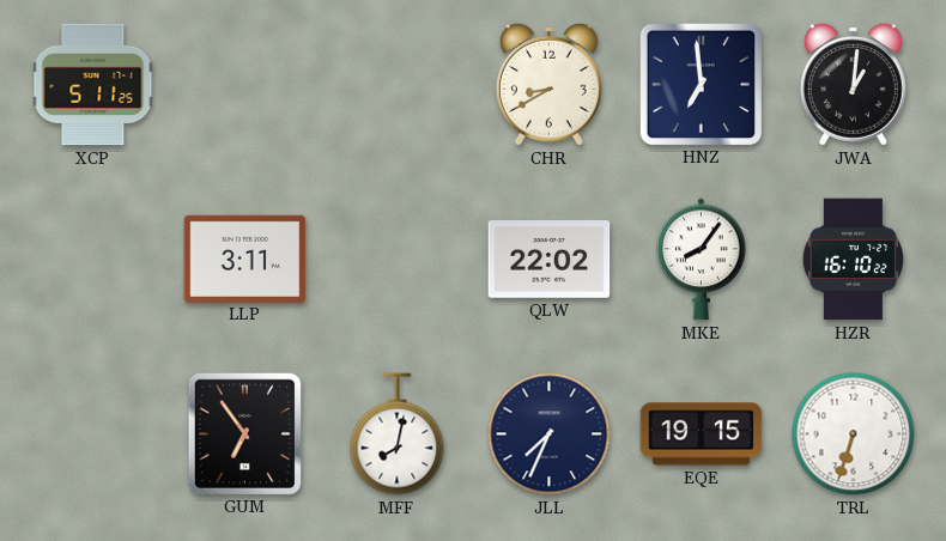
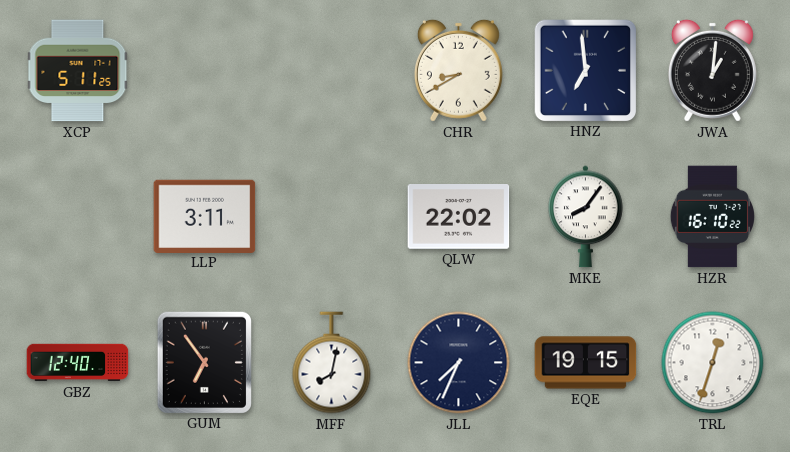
GBZ: none -> 12:40
TRL: 6:33 -> 12:33
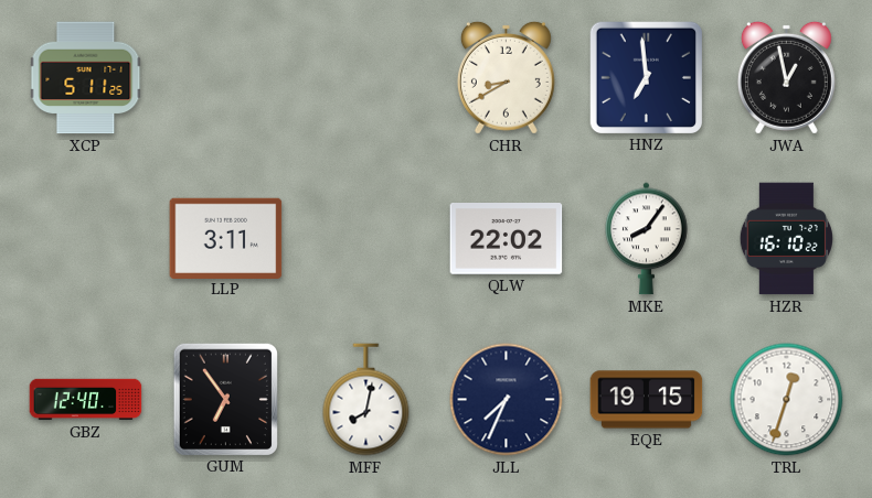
JWA: 1:01 -> 12:58
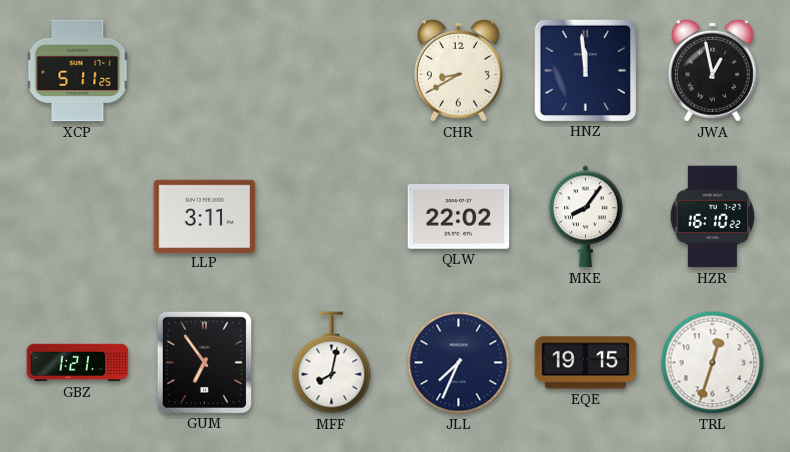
HNZ: 6:59 -> 11:59
GBZ: 12:40 -> 1:21
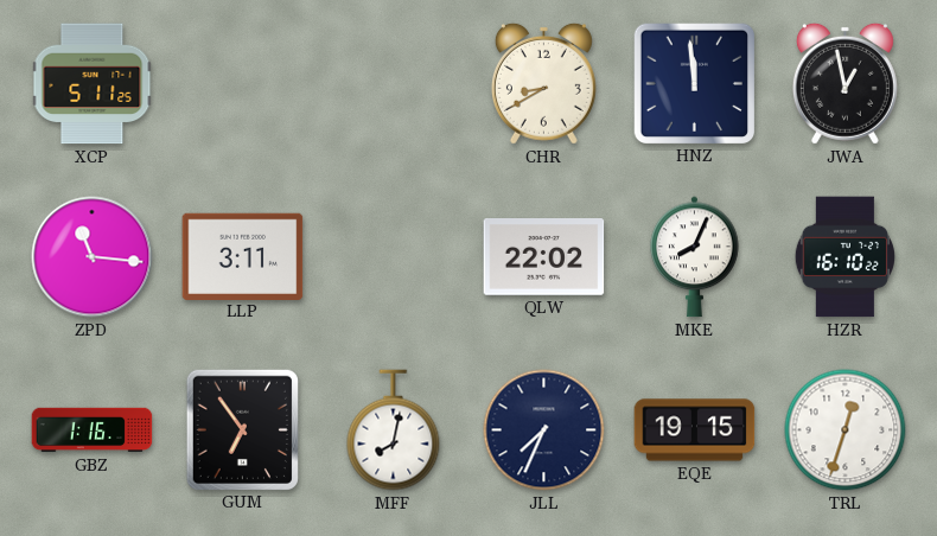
ZPD: none -> 11:16
MKE: 8:06 -> 8:04
GBZ: 1:21 -> 1:16
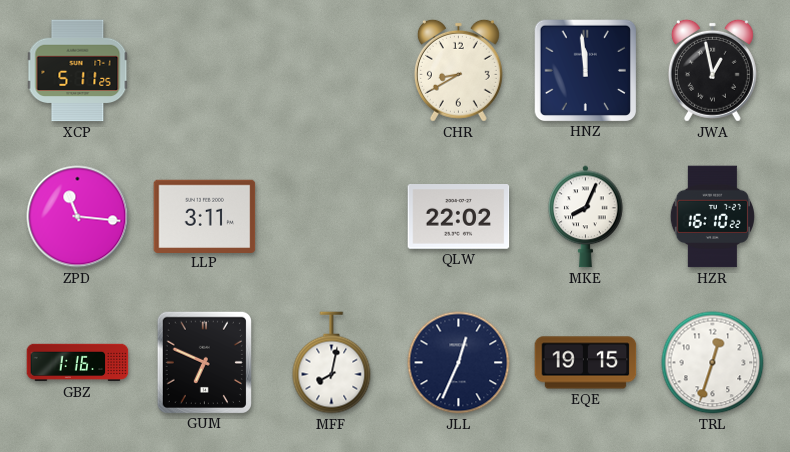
GUM: 6:54 -> 6:49
JLL: 7:34 -> 12:34
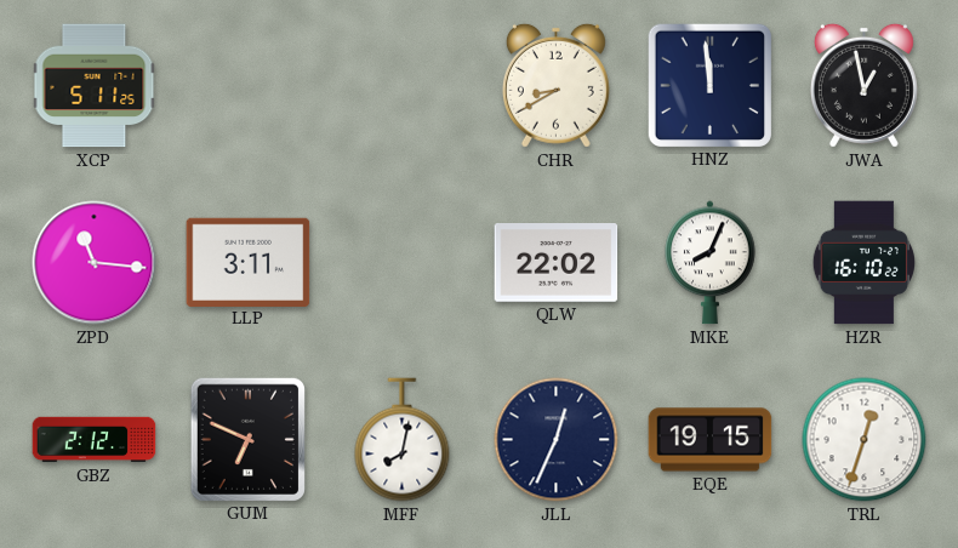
GBZ: 1:16 -> 2:12
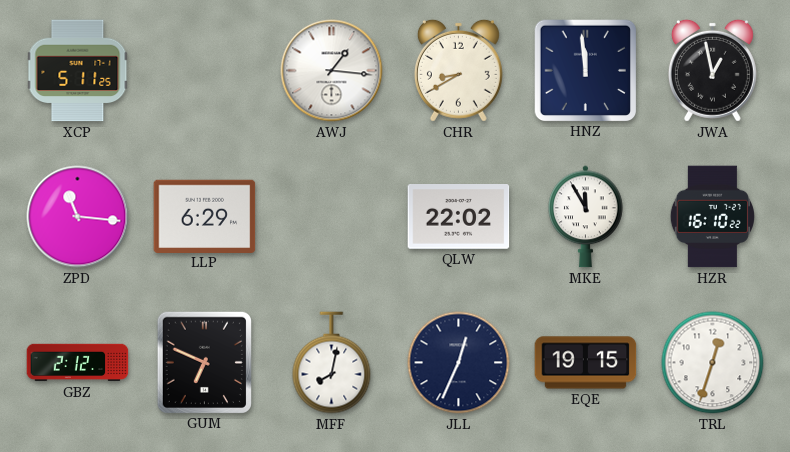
AWJ: none -> 1:16
LLP: 3:11 -> 6:29
MKE: 8:04 -> 11:55
